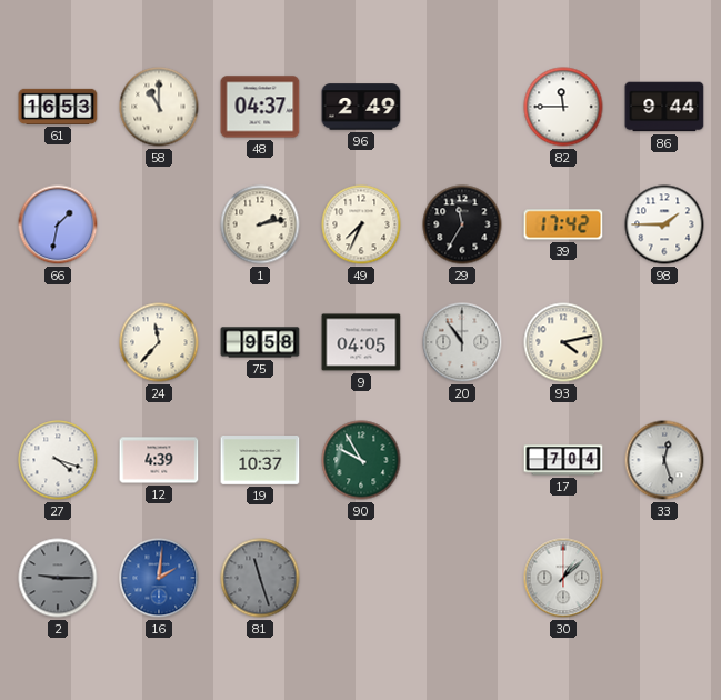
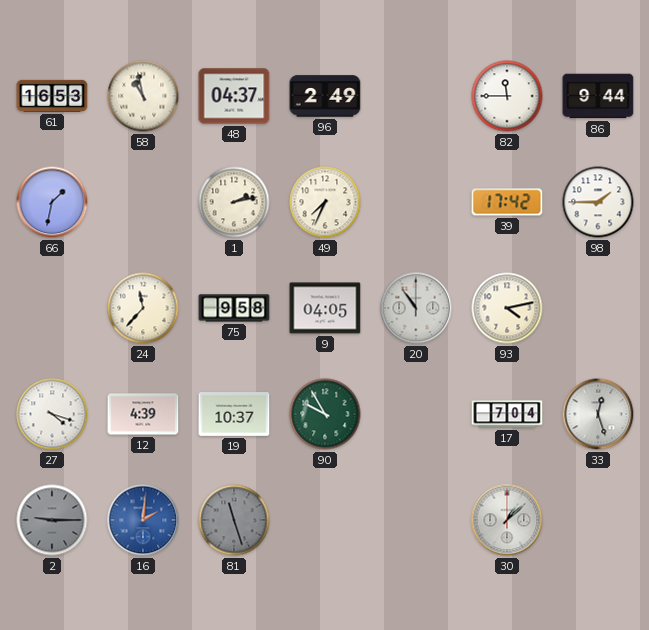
58: 11:00 -> 10:58
29: 11:35 -> none
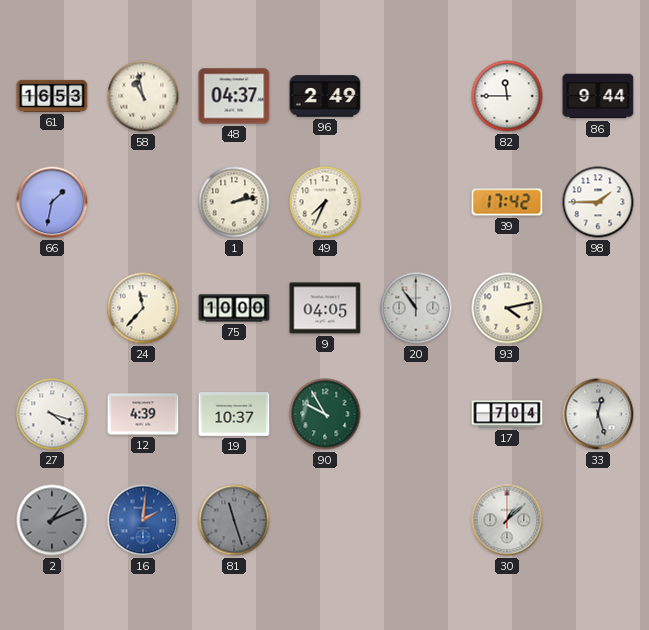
75: 9:58 -> 10:00
2: 9:15 -> 1:11
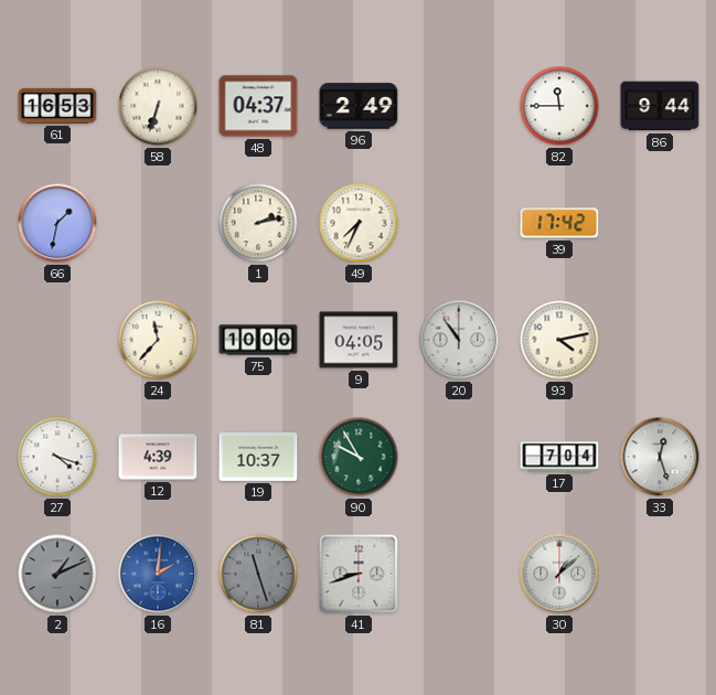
58: 10:58 -> 6:33
98: 1:45 -> none
41: none -> 8:42
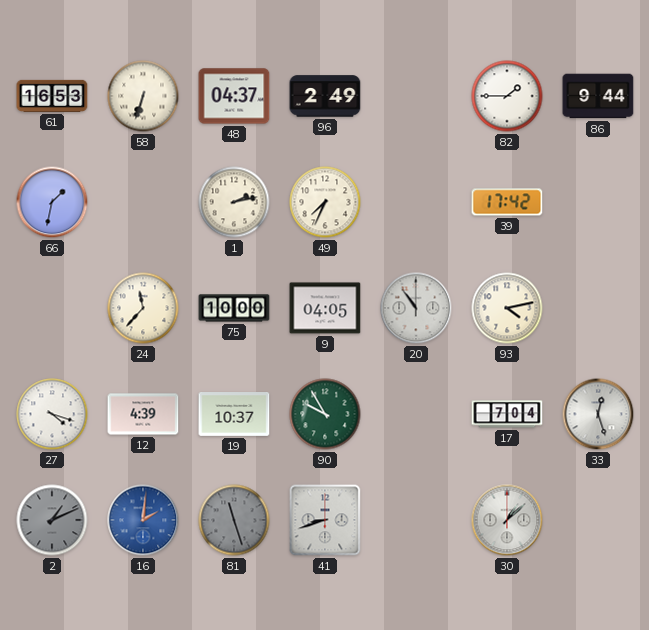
82: 11:45 -> 1:45
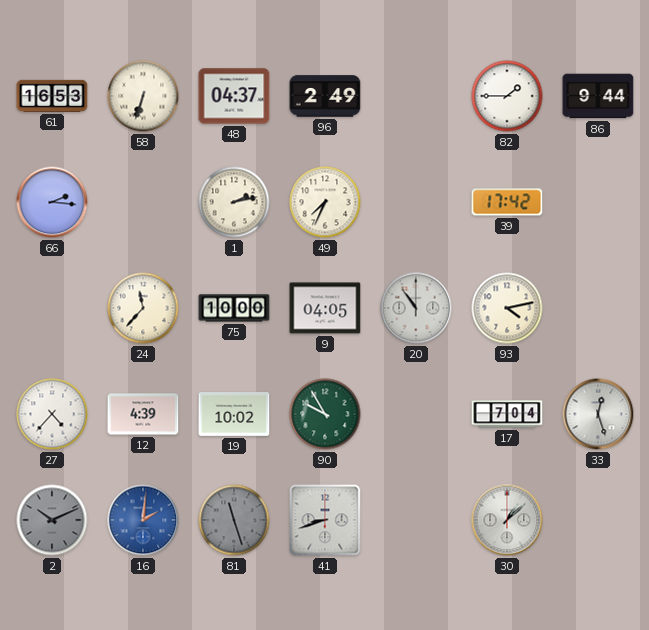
66: 1:32 -> 2:16
27: 4:18 -> 4:37
19: 10:37 -> 10:02
2: 1:11 -> 10:11
